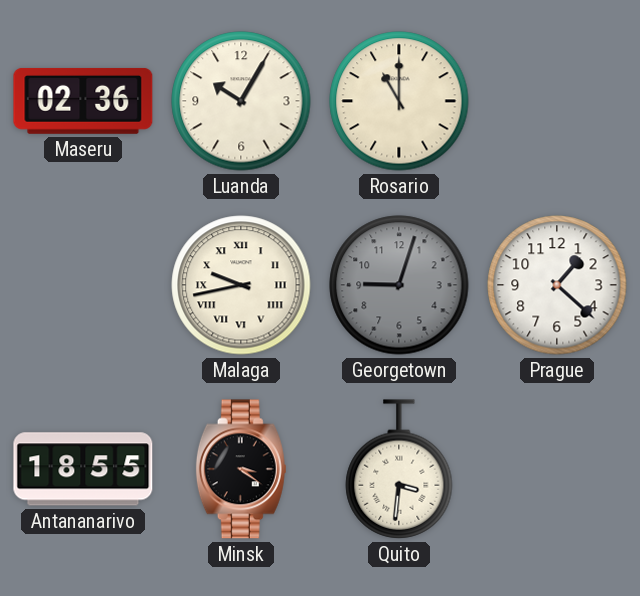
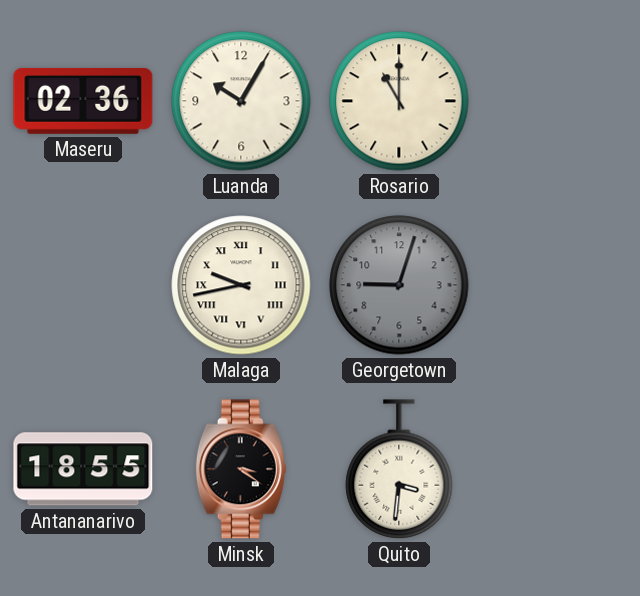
Prague: 1:22 -> none
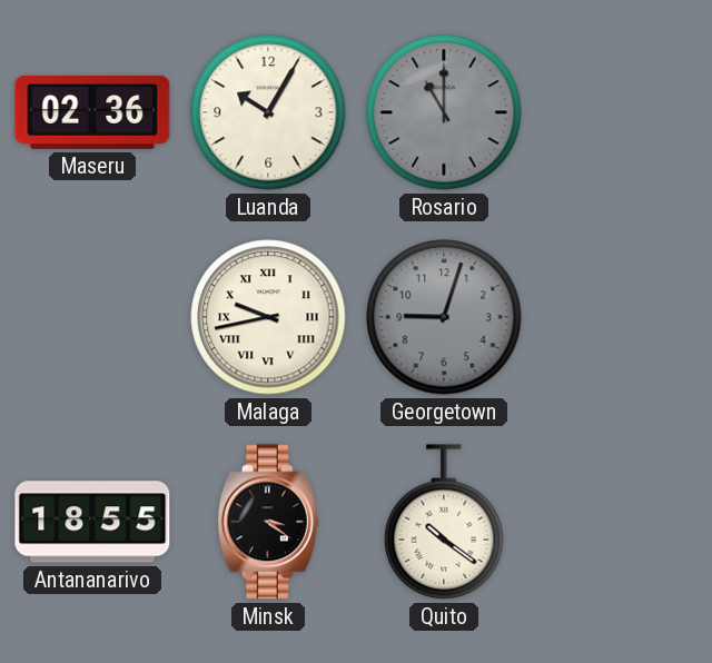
Rosario dial: cream -> grey
Quito: 3:31 -> 10:21
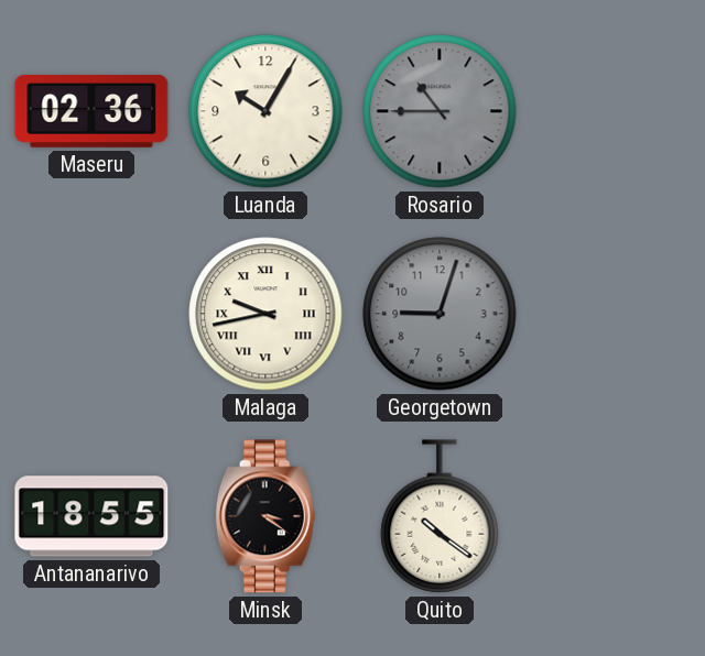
Rosario: 11:00 -> 10:45
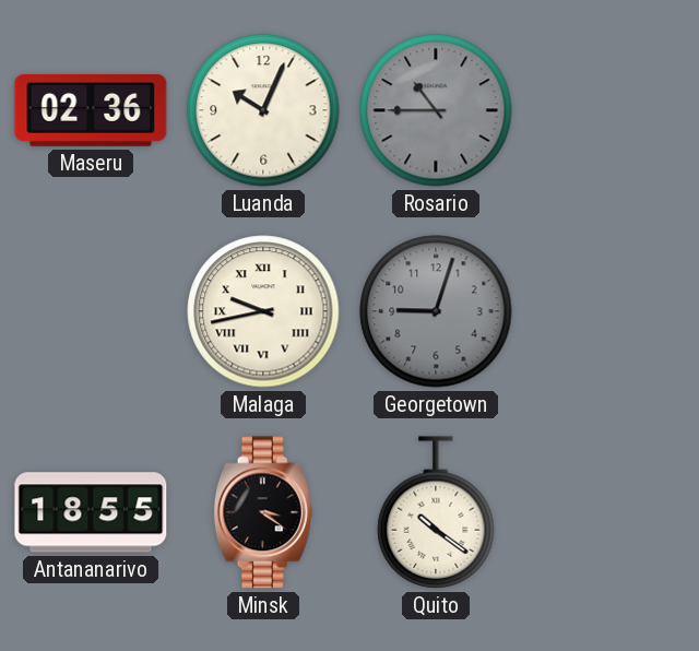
Luanda: 10:05 -> 10:04
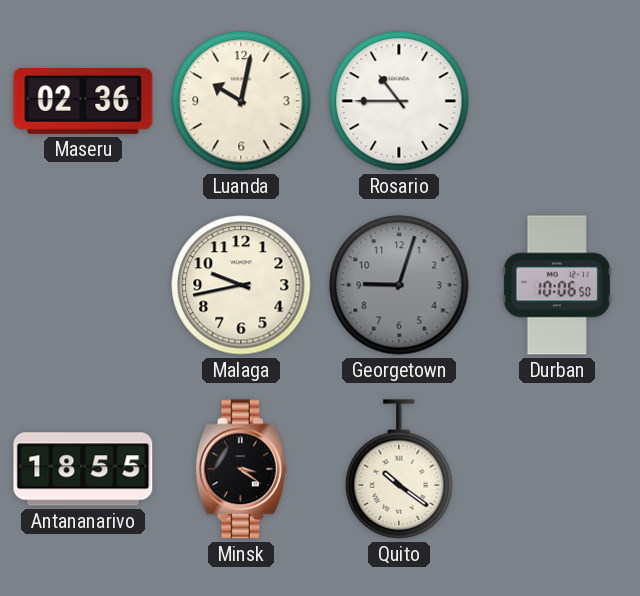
Luanda: 10:04 -> 10:02
Rosario dial: grey -> white
Malaga numerals: Roman -> Arabic
Durban: none -> 10:06
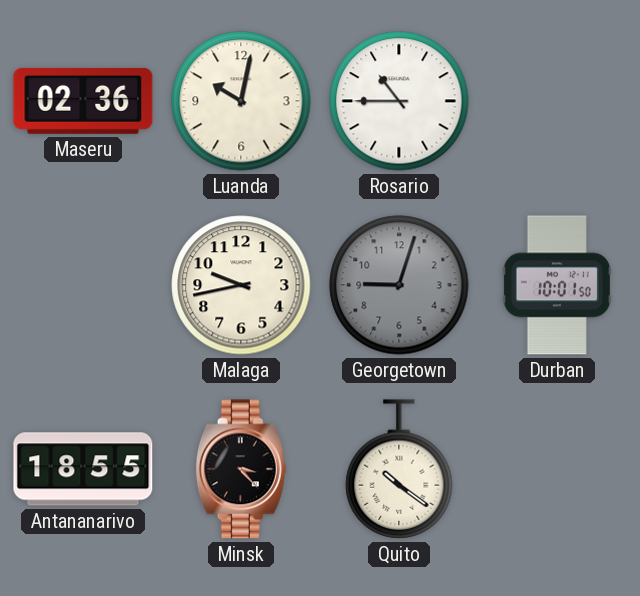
Durban: 10:06 -> 10:01
Minsk: 3:21 -> 3:23
